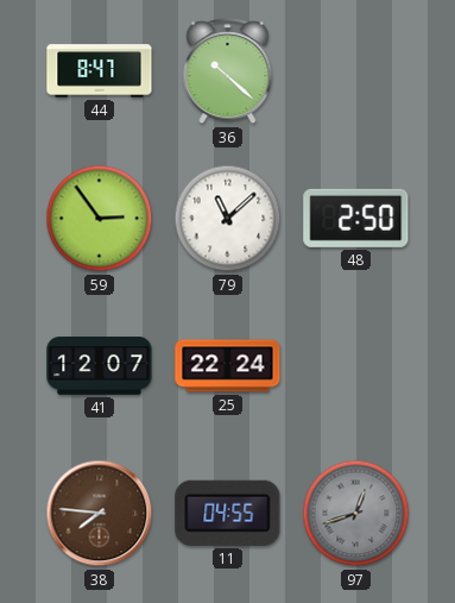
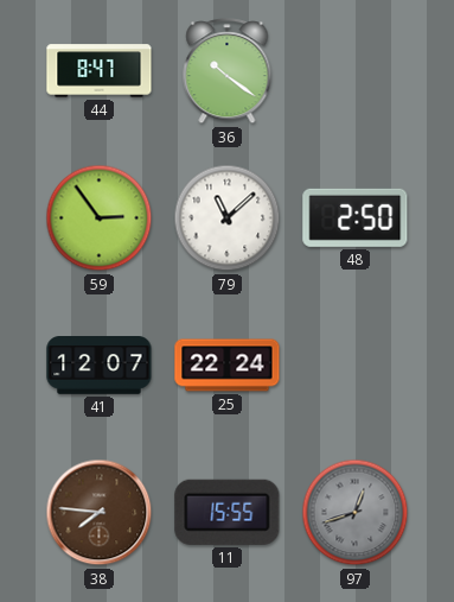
36: 10:22 -> 10:21
11: 04:55 -> 15:55
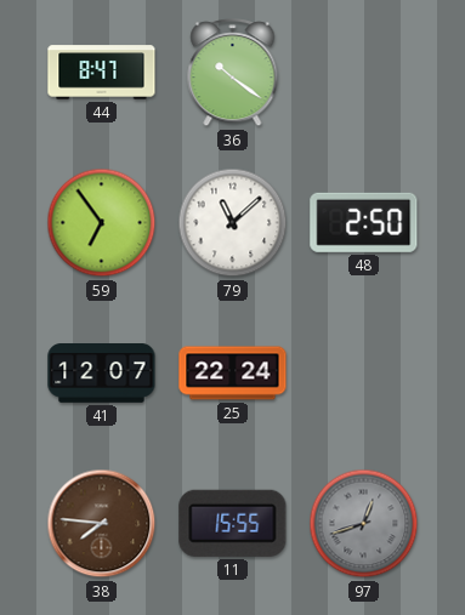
59: 2:54 -> 6:54
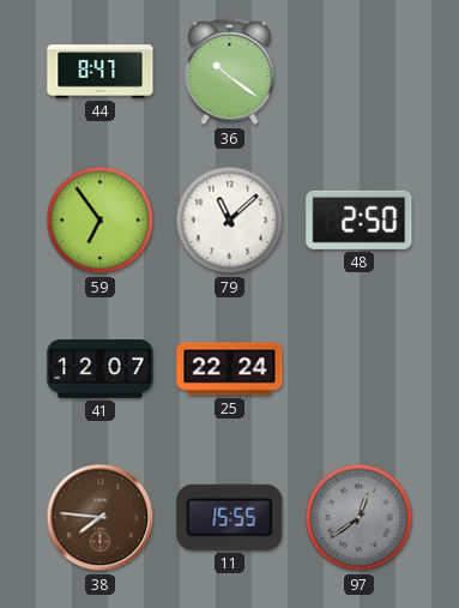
97: 12:42 -> 12:39
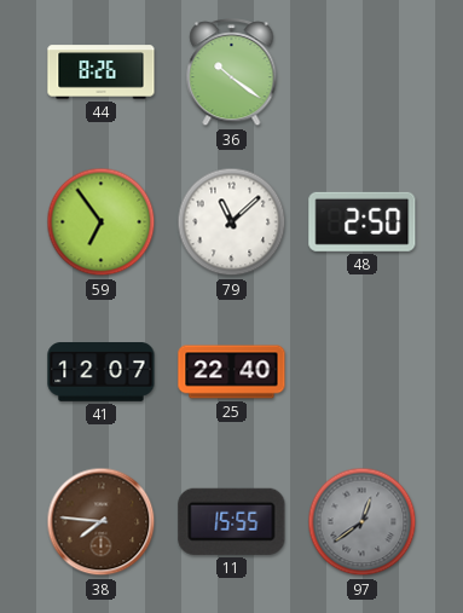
44: 8:47 -> 8:26
25: 22:24 -> 22:40
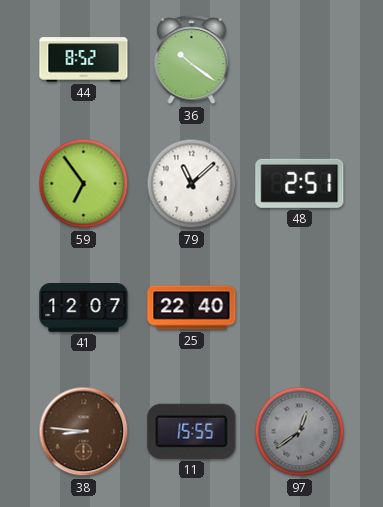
44: 8:26 -> 8:52
48: 2:50 -> 2:51
38: 7:46 -> 8:46
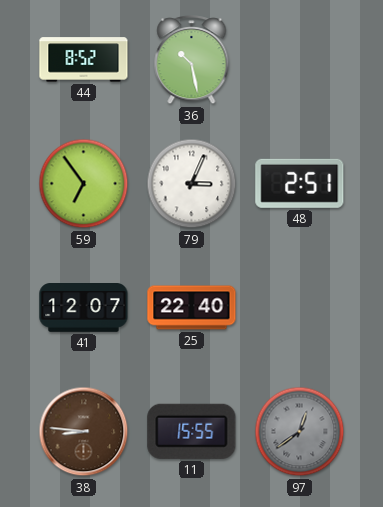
36: 10:21 -> 10:28
79: 11:08 -> 3:04
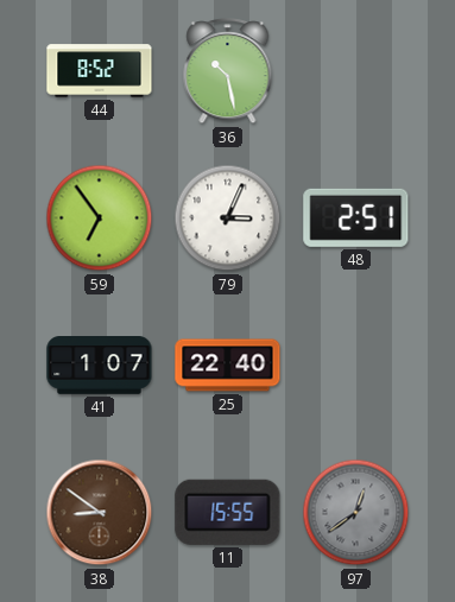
41: 12:07 -> 1:07
38: 8:46 -> 8:51
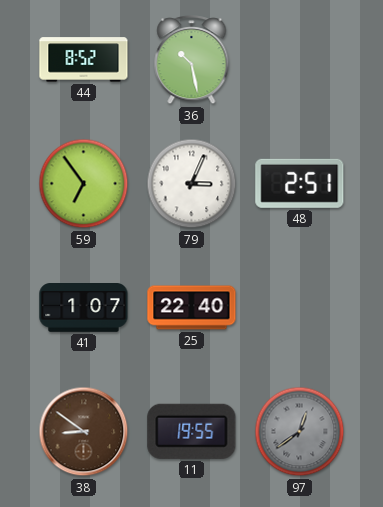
11: 15:55 -> 19:55
